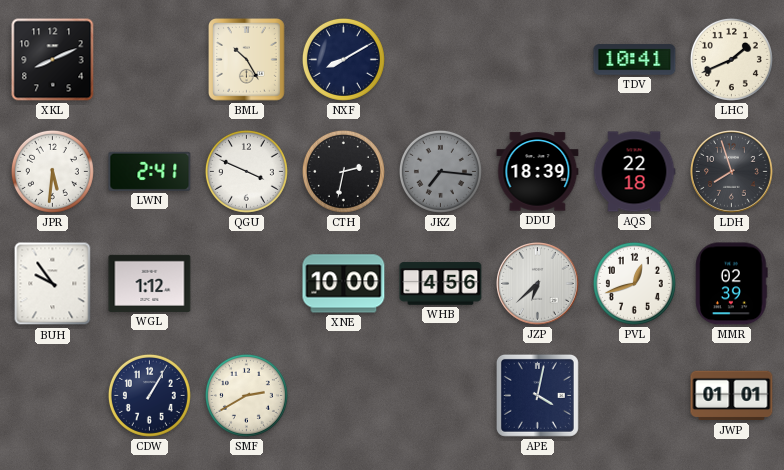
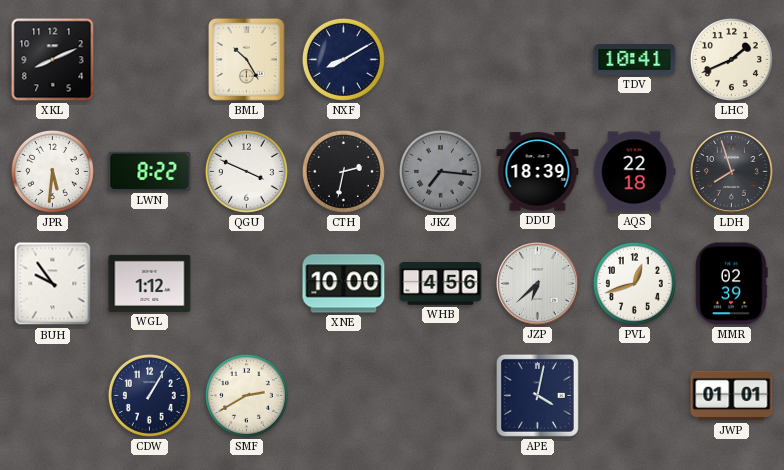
LWN: 2:41 -> 8:22
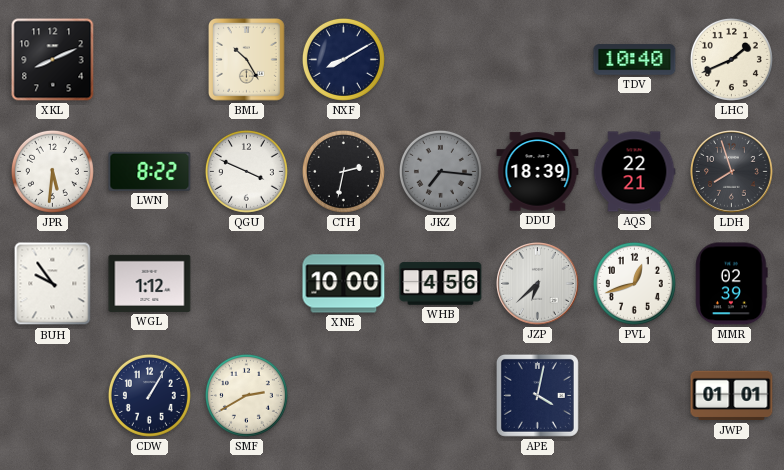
TDV: 10:41 -> 10:40
AQS: 22:18 -> 22:21
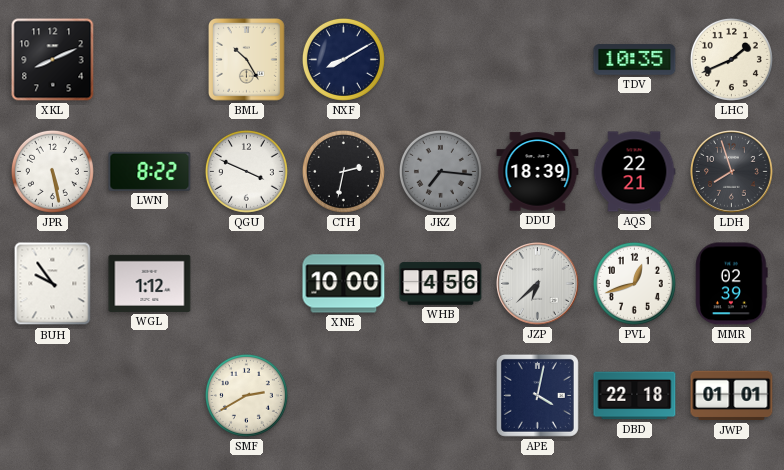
TDV: 10:40 -> 10:35
JPR: 5:31 -> 5:28
CDW: 1:05 -> none
DBD: none -> 22:18
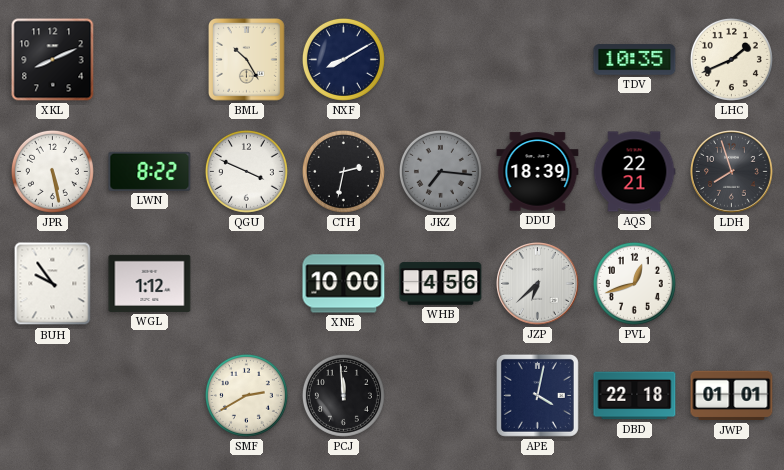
MMR: 02:39 -> none
PCJ: none -> 11:59
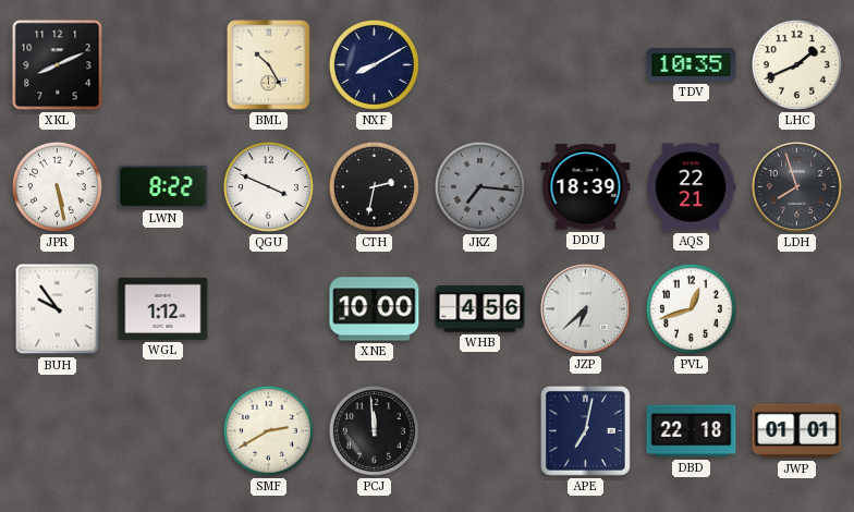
APE: 4:02 -> 7:02
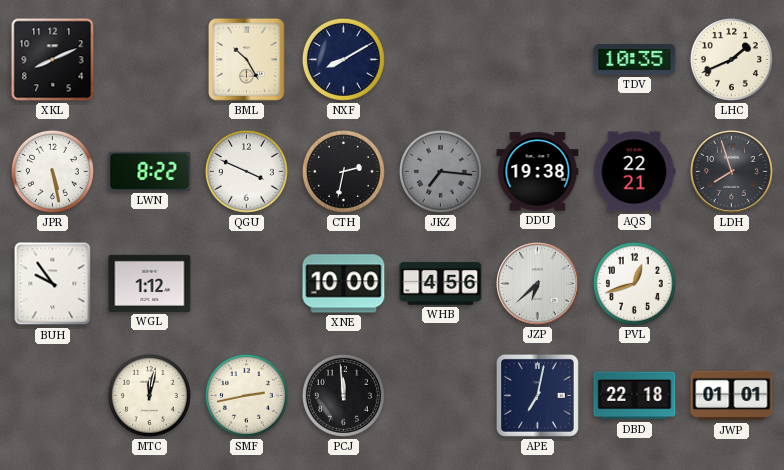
DDU: 18:39 -> 19:38
MTC: none -> 12:02
SMF: 2:40 -> 2:43
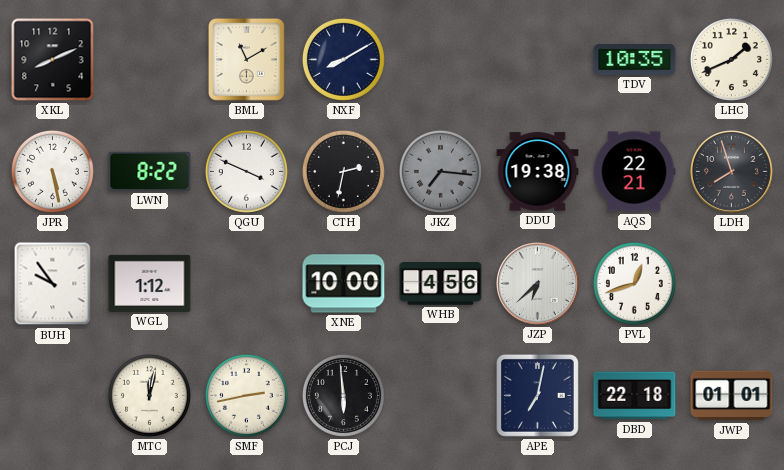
BML: 10:25 -> 11:10
PCJ: 11:59 -> 5:59
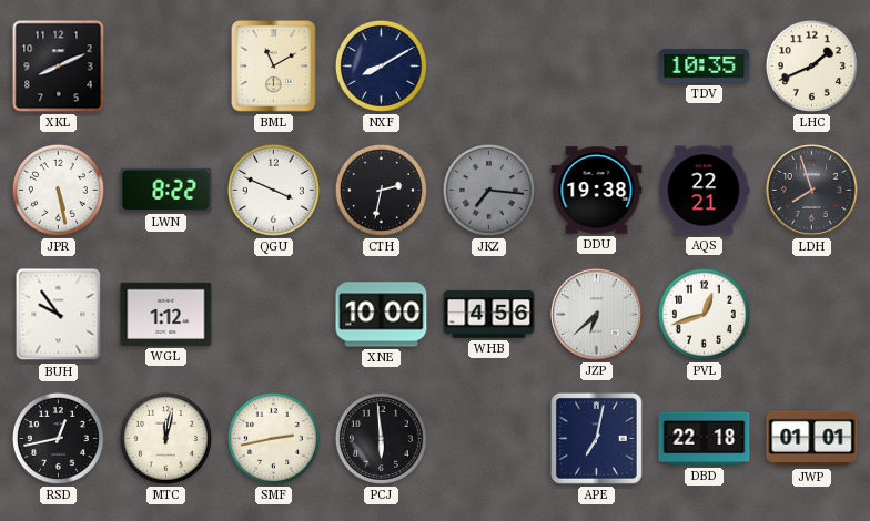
RSD: none -> 12:43
